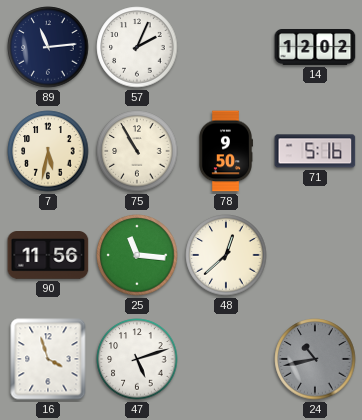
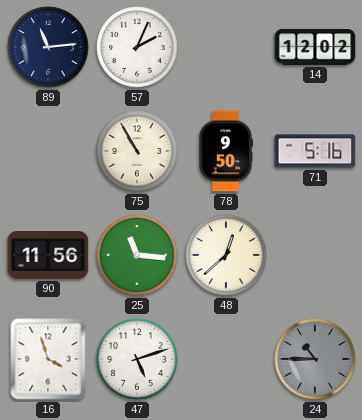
7: 5:32 -> none
24: 10:43 -> 10:45
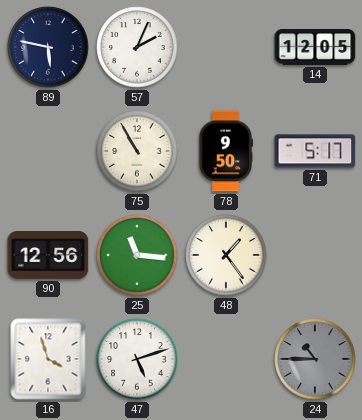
89: 11:14 -> 5:47
14: 12:02 -> 12:05
71: 5:16 -> 5:17
90: 11:56 -> 12:56
48: 12:38 -> 1:24
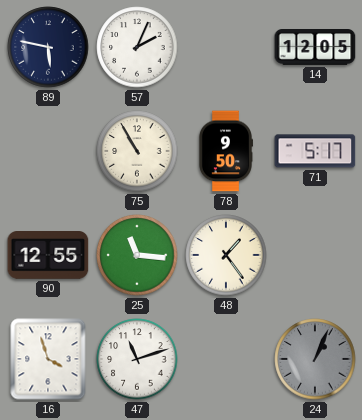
90: 12:56 -> 12:55
47: 5:12 -> 11:12
24: 10:45 -> 1:04
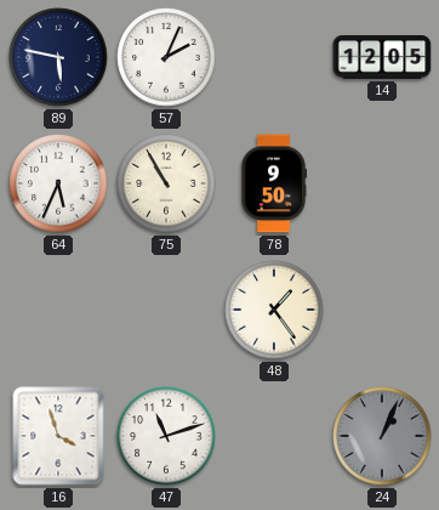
64: none -> 5:34
71: 5:17 -> none
90: 12:55 -> none
25: 11:16 -> none
